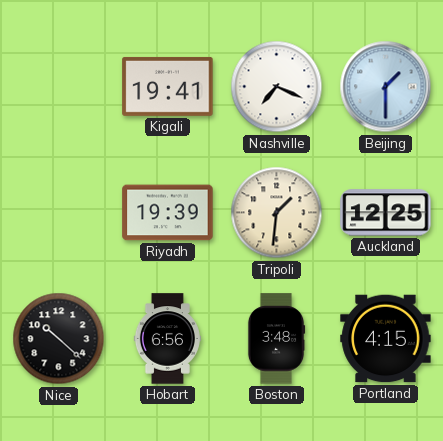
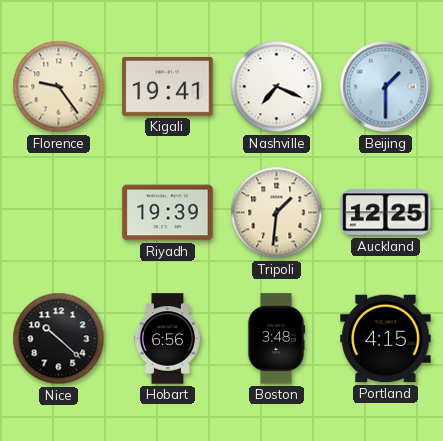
Florence: none -> 9:24
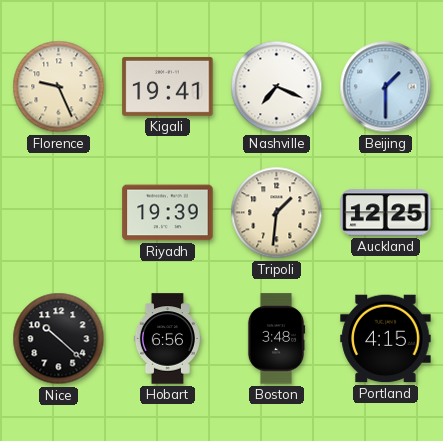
Florence: 9:24 -> 9:26
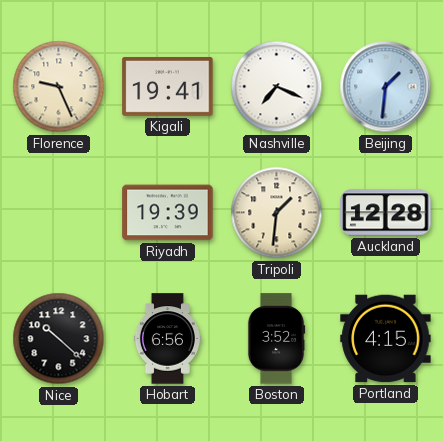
Beijing: 1:30 -> 1:31
Auckland: 12:25 -> 12:28
Boston: 3:48 -> 3:52
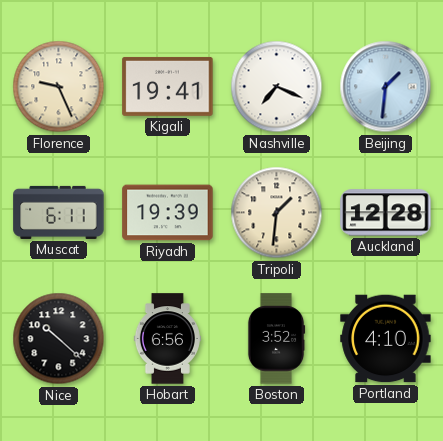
Muscat: none -> 6:11
Portland: 4:15 -> 4:10
